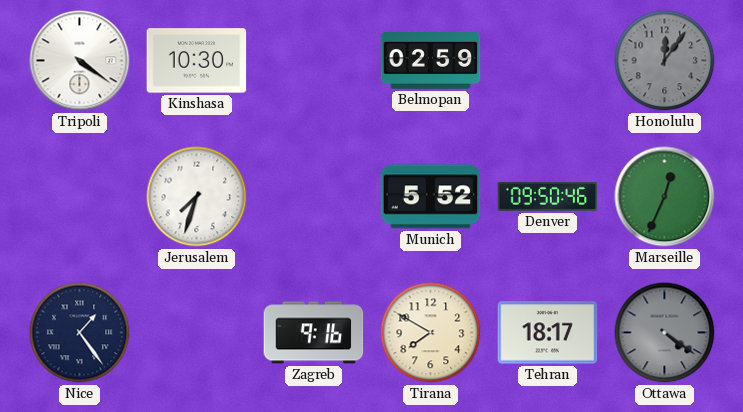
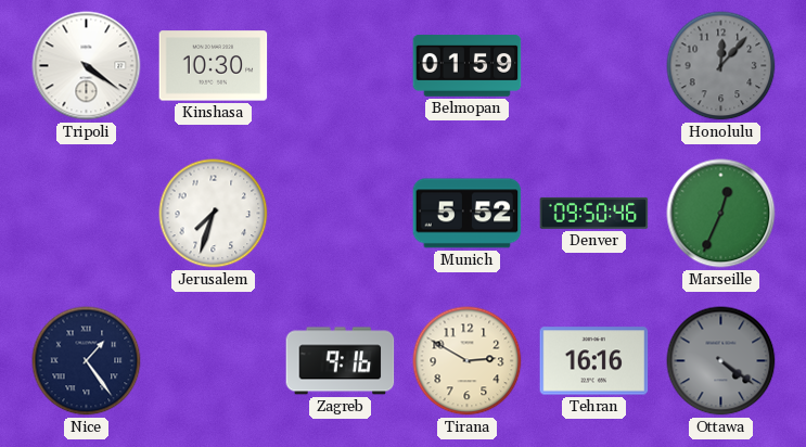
Belmopan: 02:59 -> 01:59
Honolulu: 12:06 -> 12:07
Tirana: 7:50 -> 2:50
Tehran: 18:17 -> 16:16
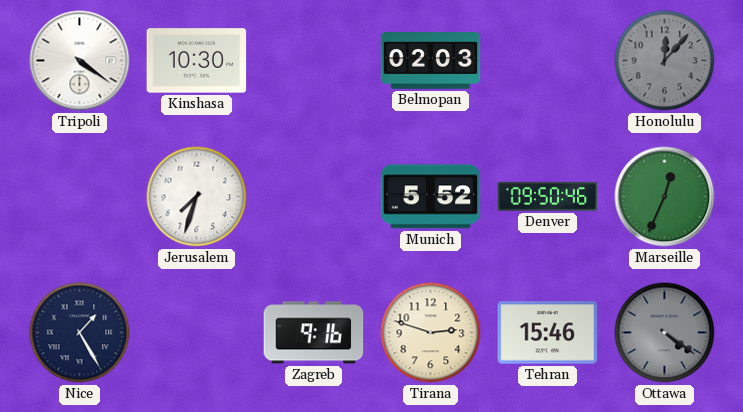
Belmopan: 01:59 -> 02:03
Nice: 1:24 -> 1:25
Tirana: 2:50 -> 2:48
Tehran: 16:16 -> 15:46
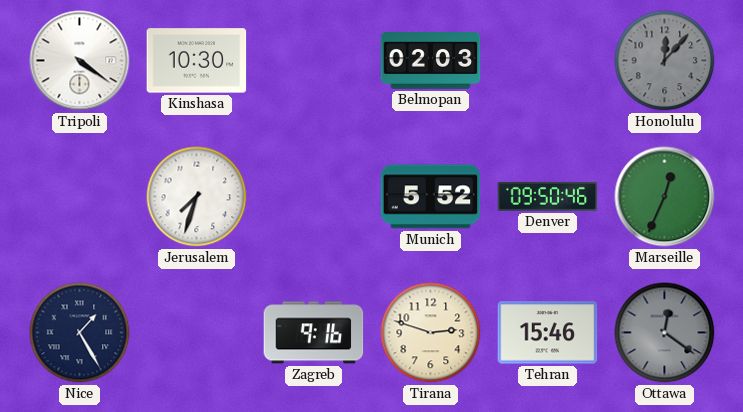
Ottawa: 4:21 -> 12:21
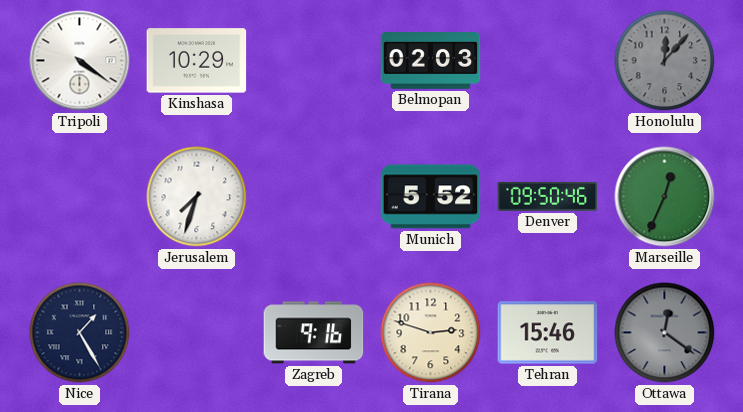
Kinshasa: 10:30 -> 10:29
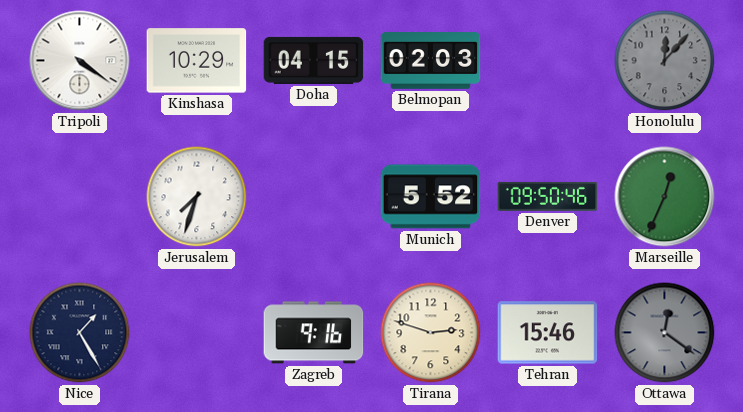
Doha: none -> 04:15
